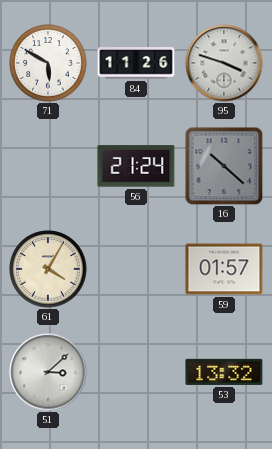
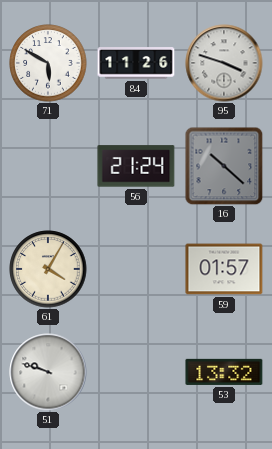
51: 3:08 -> 9:48
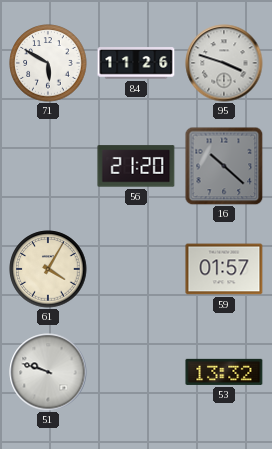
56: 21:24 -> 21:20
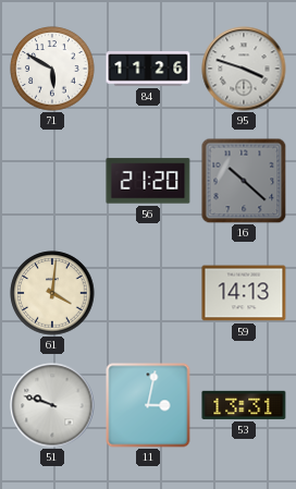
61: 4:05 -> 4:01
59: 01:57 -> 14:13
11: none -> 3:02
53: 13:32 -> 13:31
